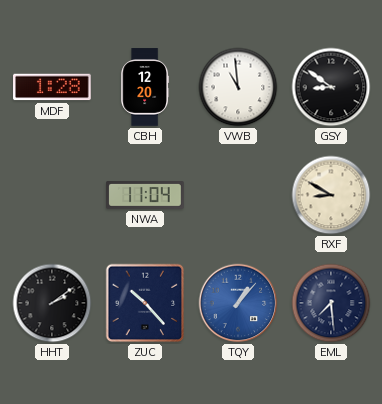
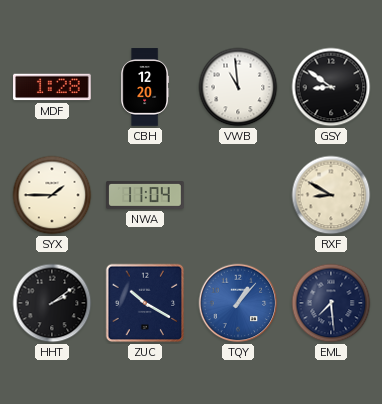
SYX: none -> 1:45
ZUC: 10:23 -> 10:20
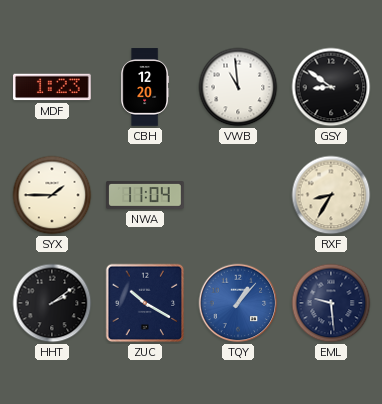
MDF: 1:28 -> 1:23
RXF: 8:50 -> 8:35
EML: 7:29 -> 9:29
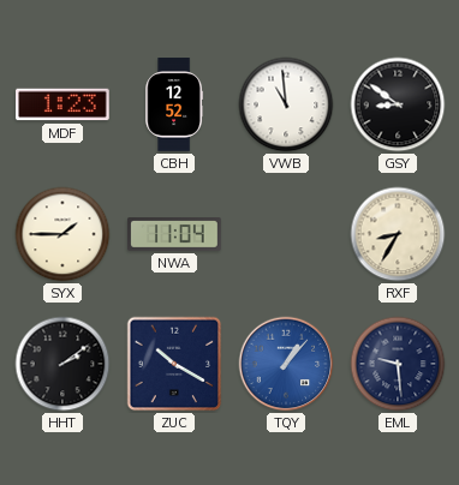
CBH: 12:20 -> 12:52
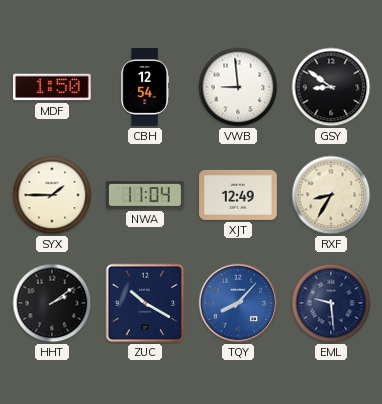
MDF: 1:23 -> 1:50
CBH: 12:52 -> 12:54
VWB: 10:59 -> 8:59
XJT: none -> 12:49
TQY: 1:07 -> 8:07
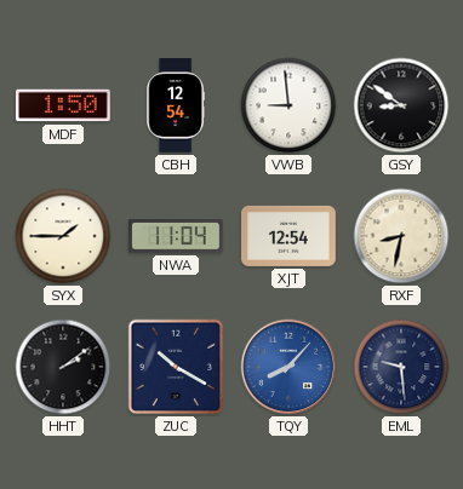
XJT: 12:49 -> 12:54
RXF: 8:35 -> 8:32
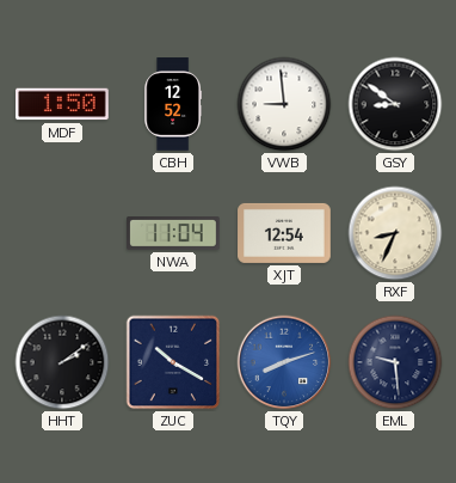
CBH: 12:54 -> 12:52
SYX: 1:45 -> none
RXF: 8:32 -> 8:34
TQY: 8:07 -> 8:12
